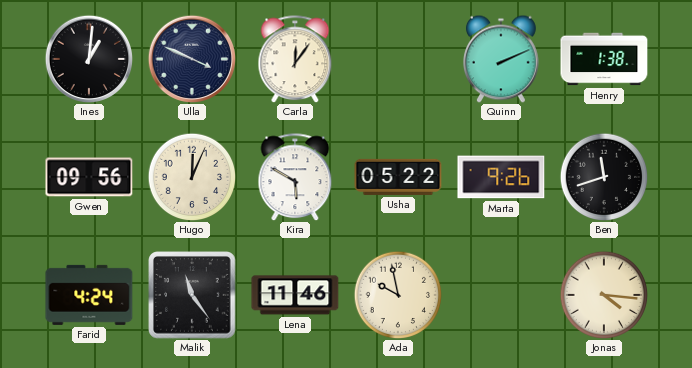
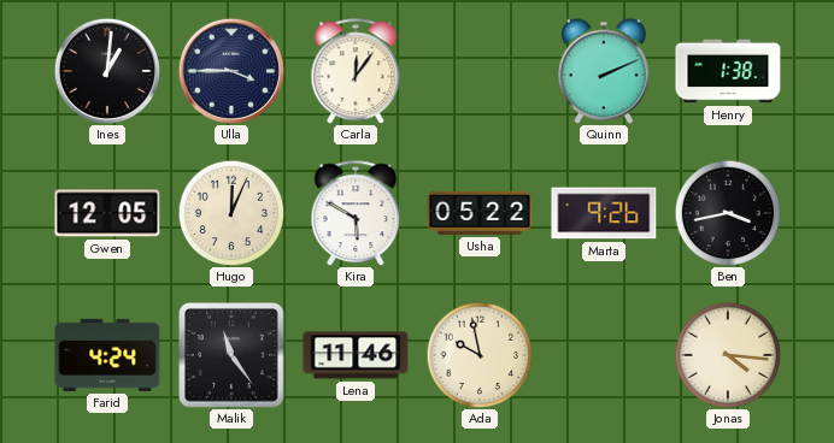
Ulla: 3:49 -> 3:45
Gwen: 09:56 -> 12:05
Ben: 11:42 -> 3:43
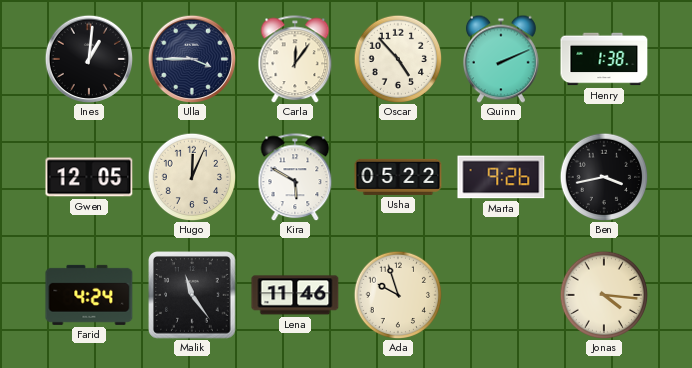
Oscar: none -> 4:53
Ada: 9:58 -> 9:57
